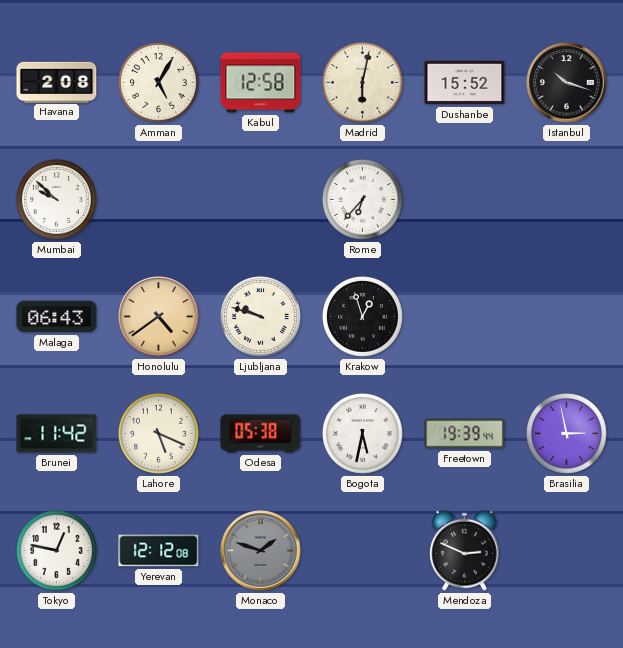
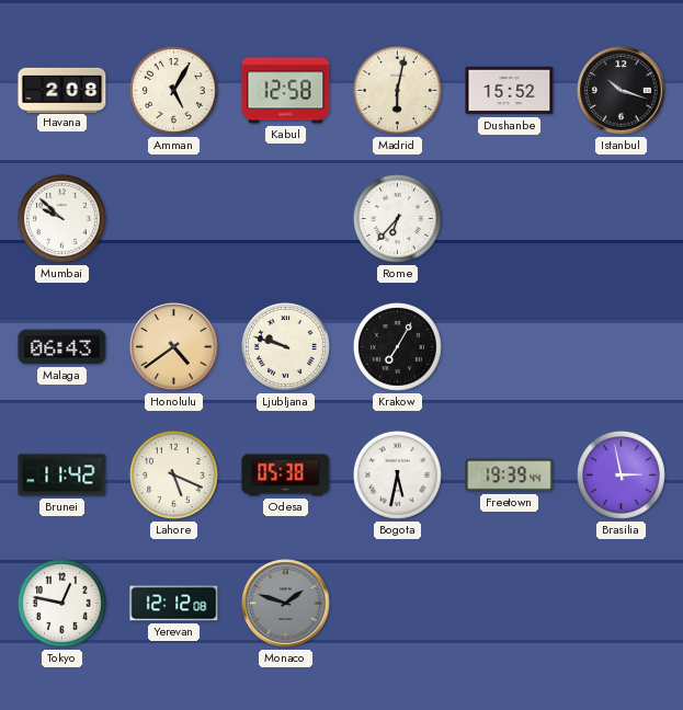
Krakow: 12:57 -> 7:05
Mendoza: 2:49 -> none
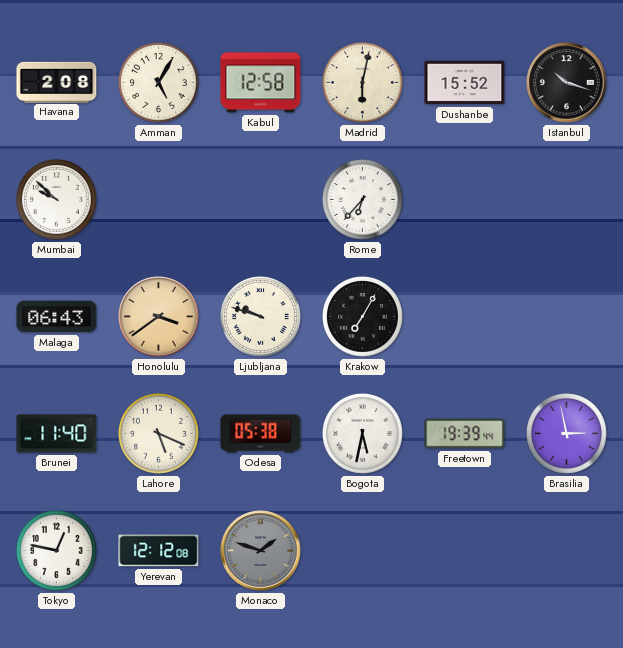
Honolulu: 4:39 -> 3:39
Brunei: 11:42 -> 11:40
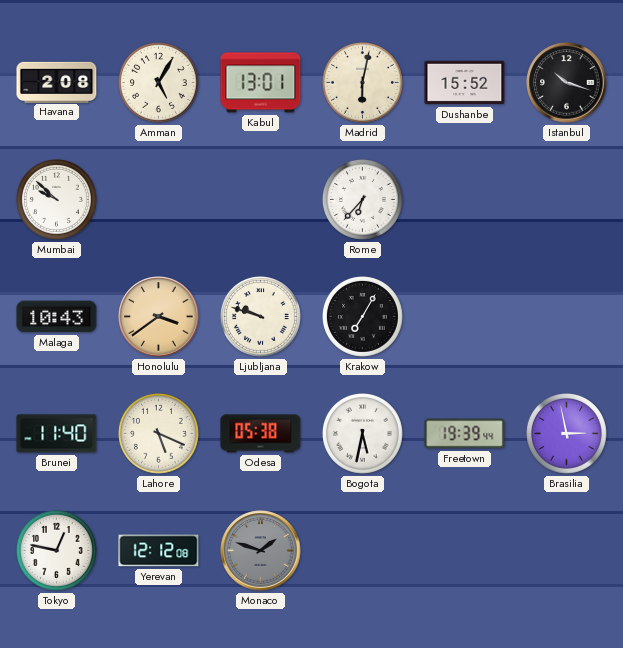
Kabul: 12:58 -> 13:01
Malaga: 06:43 -> 10:43
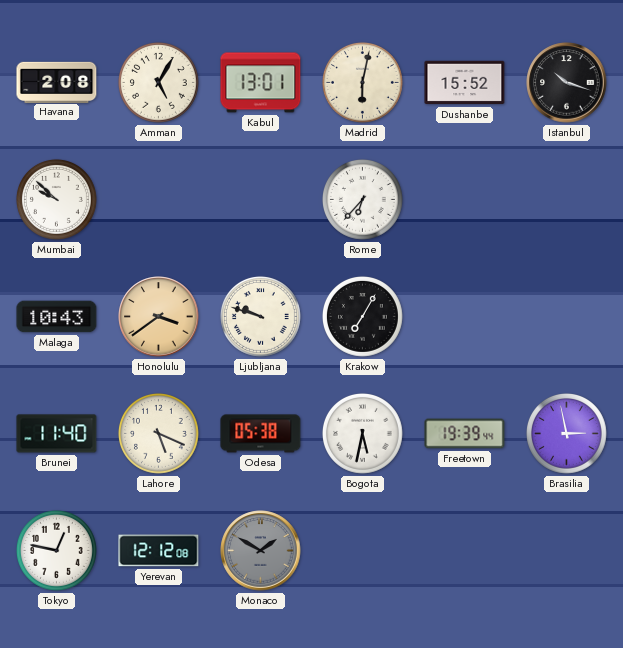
Monaco: 1:48 -> 1:50
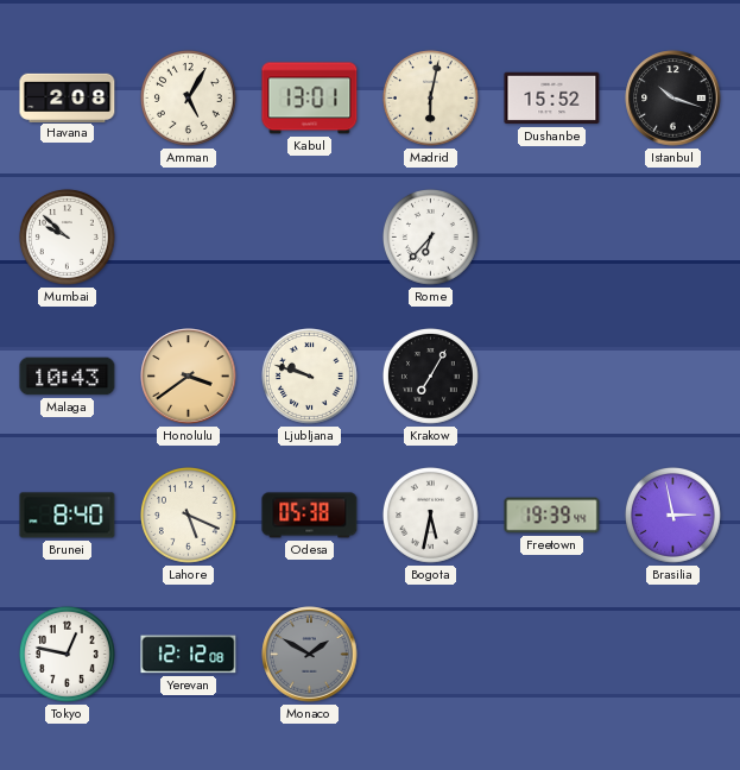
Brunei: 11:40 -> 8:40
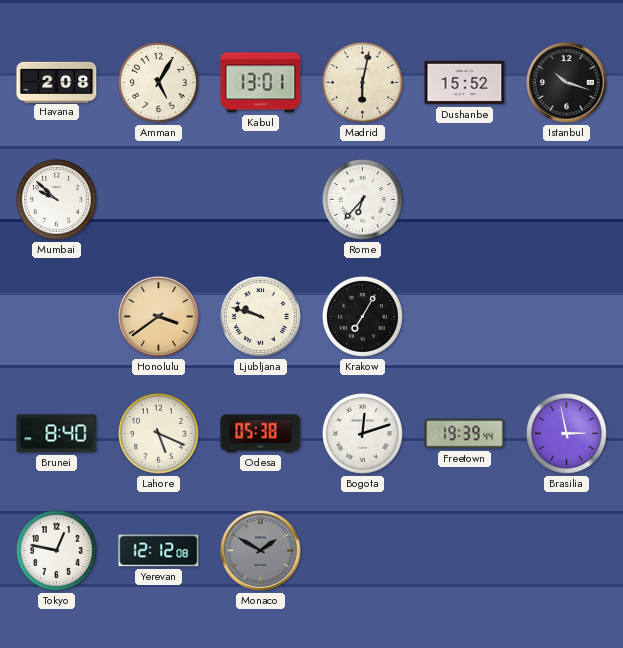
Malaga: 10:43 -> none
Bogota: 5:32 -> 12:12
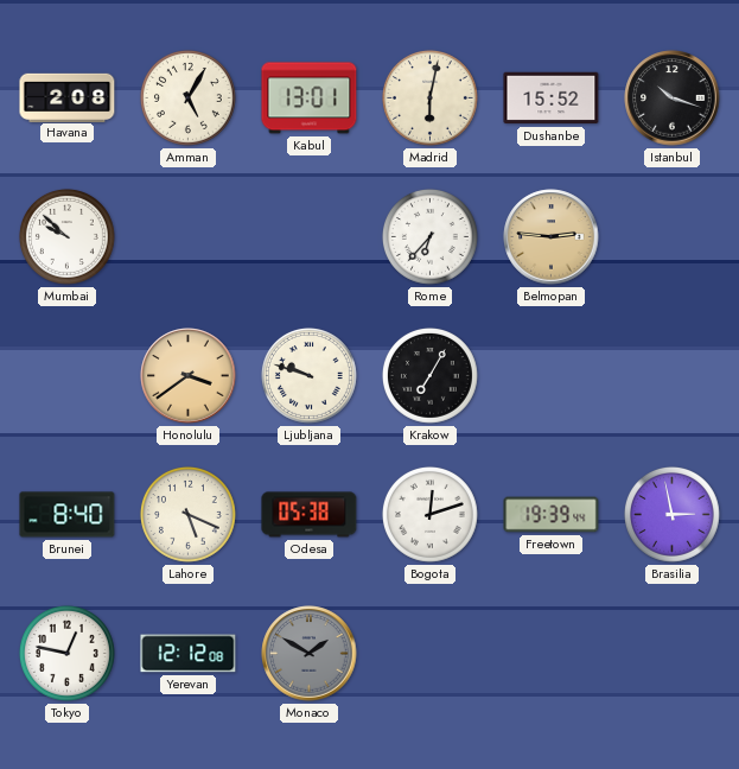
Belmopan: none -> 2:46
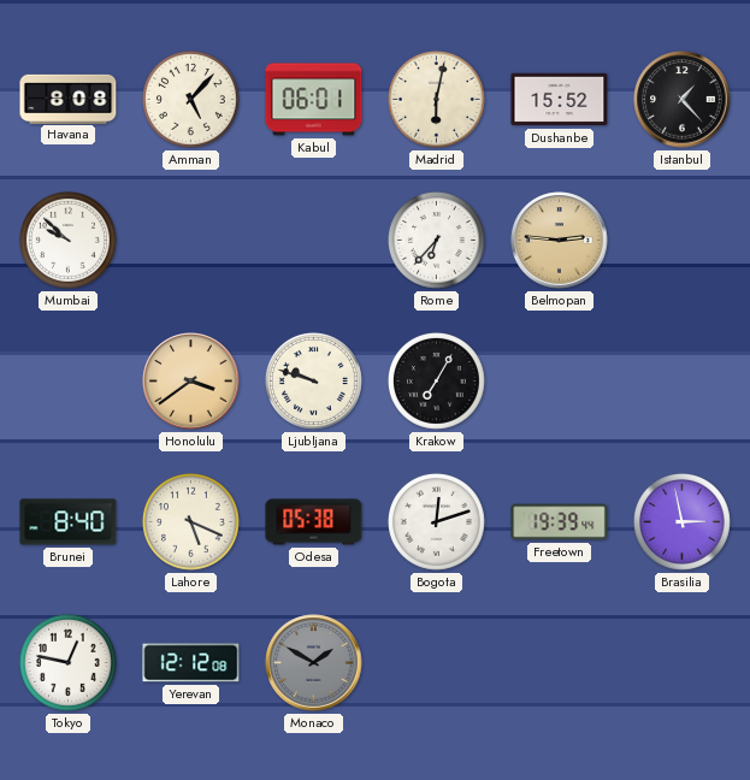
Havana: 2:08 -> 8:08
Amman: 5:05 -> 5:07
Kabul: 13:01 -> 06:01
Istanbul: 10:18 -> 1:23
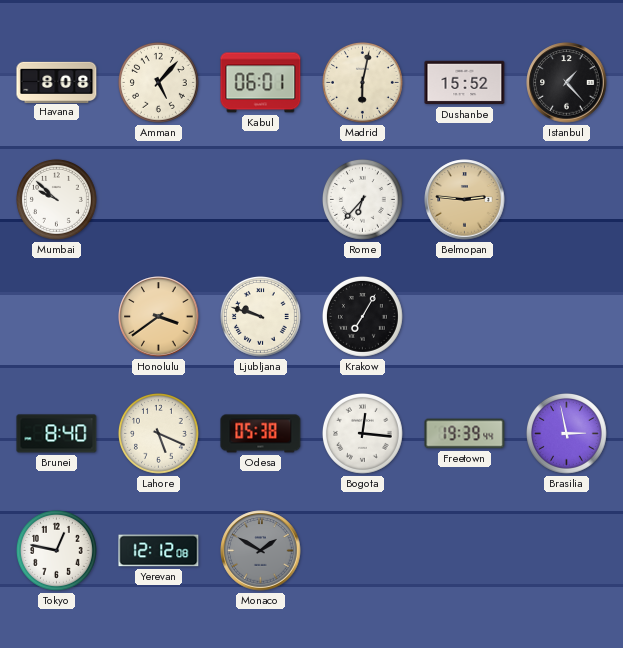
Bogota: 12:12 -> 12:16
